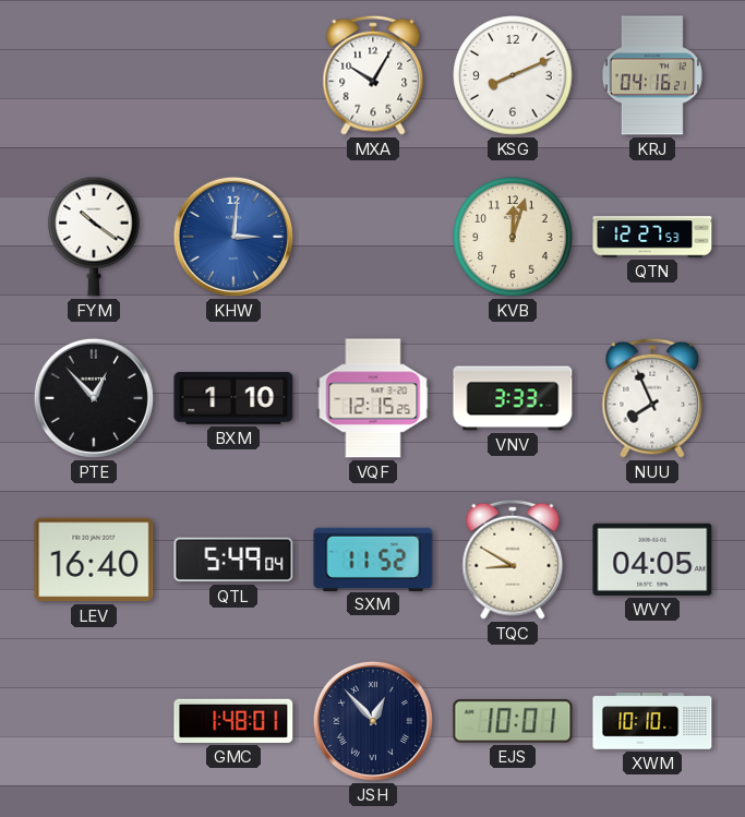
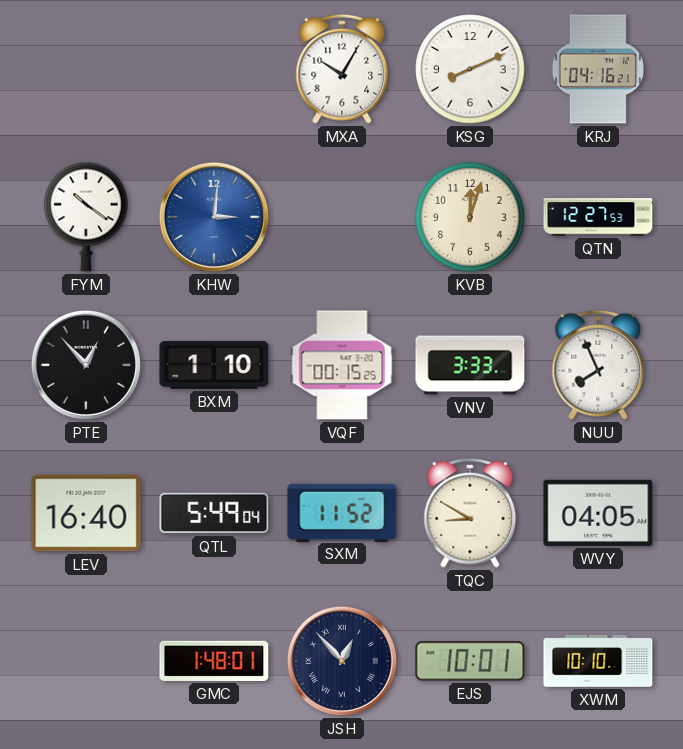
VQF: 12:15 -> 00:15
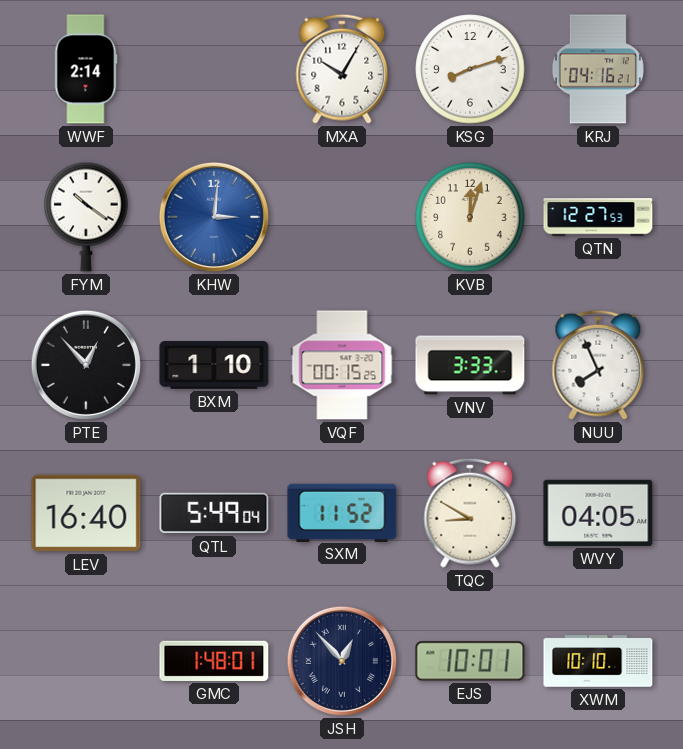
WWF: none -> 2:14
KSG: 8:11 -> 8:12
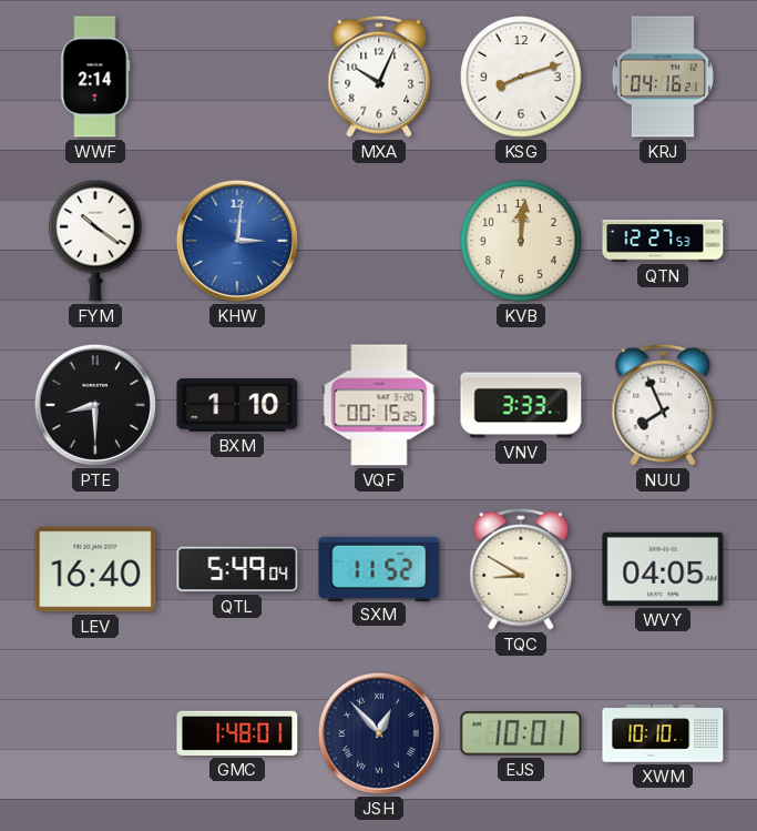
MXA: 10:05 -> 10:04
KVB: 12:03 -> 12:01
PTE: 12:53 -> 8:30
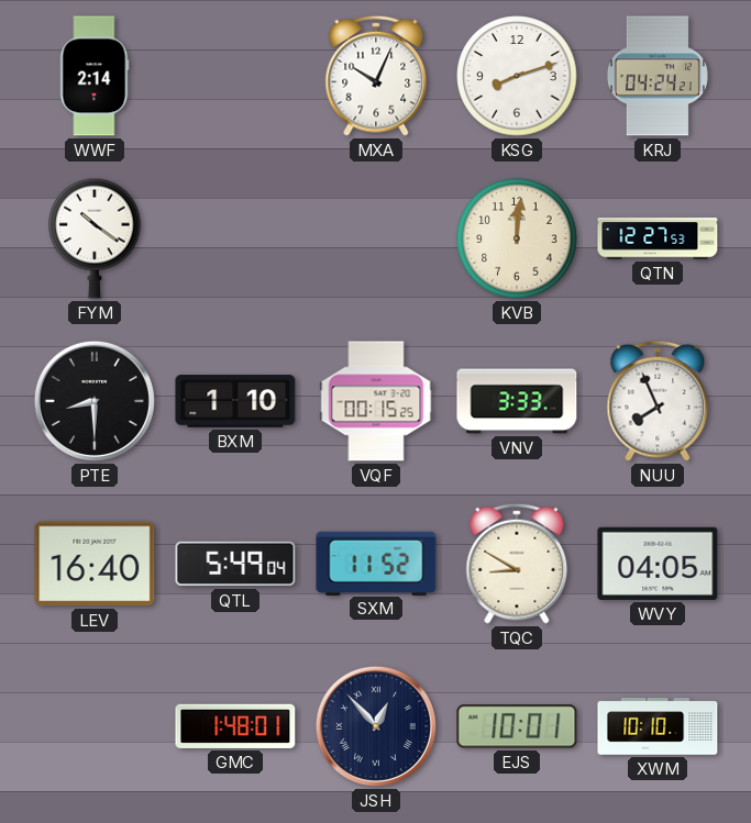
KRJ: 04:16 -> 04:24
KHW: 3:01 -> none
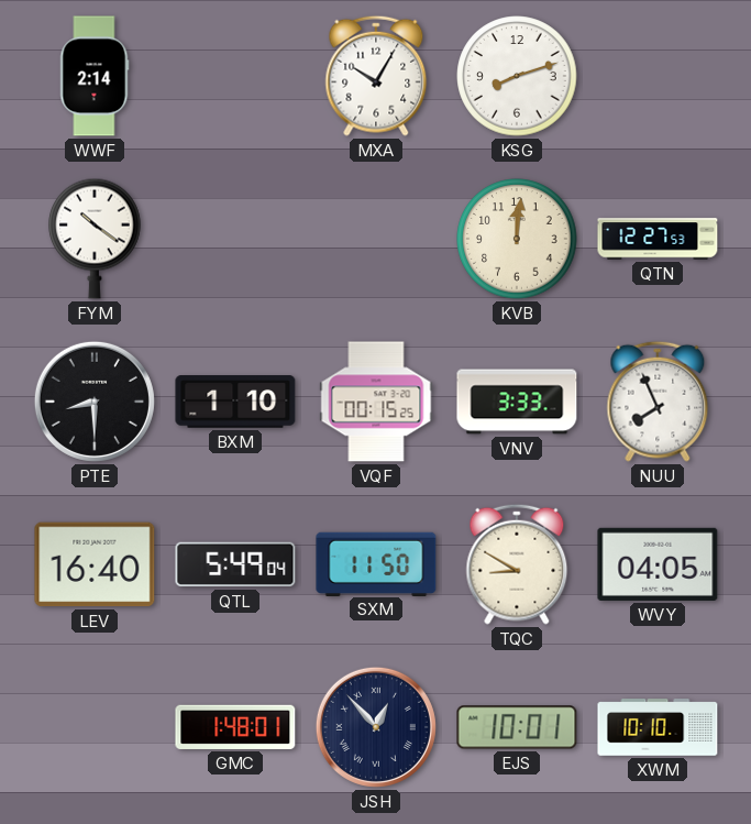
MXA: 10:04 -> 10:05
KRJ: 04:24 -> none
SXM: 11:52 -> 11:50
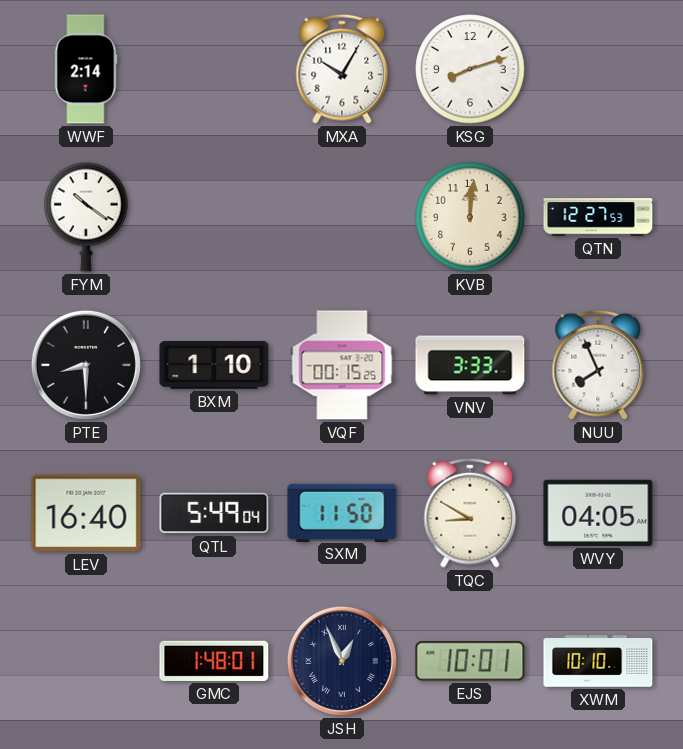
JSH: 12:53 -> 12:56
